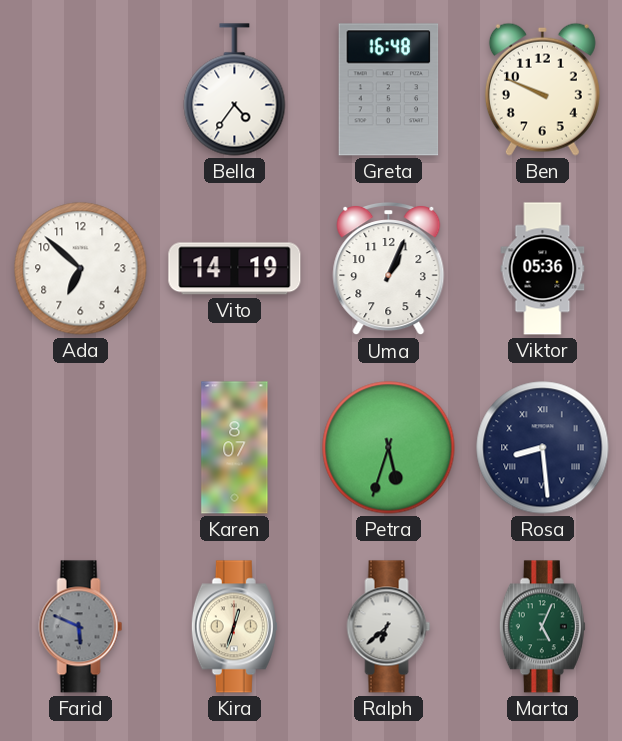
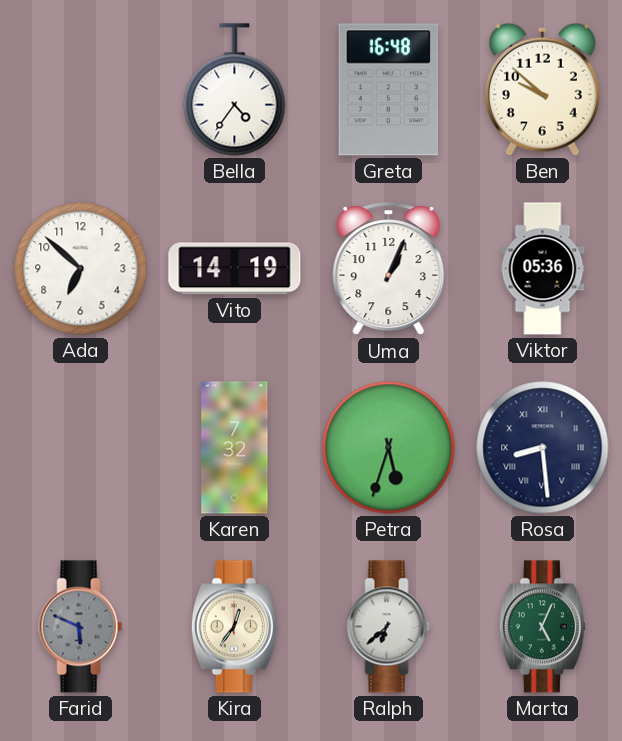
Ben: 9:49 -> 9:52
Karen: 8:07 -> 7:32
Kira: 12:33 -> 12:36
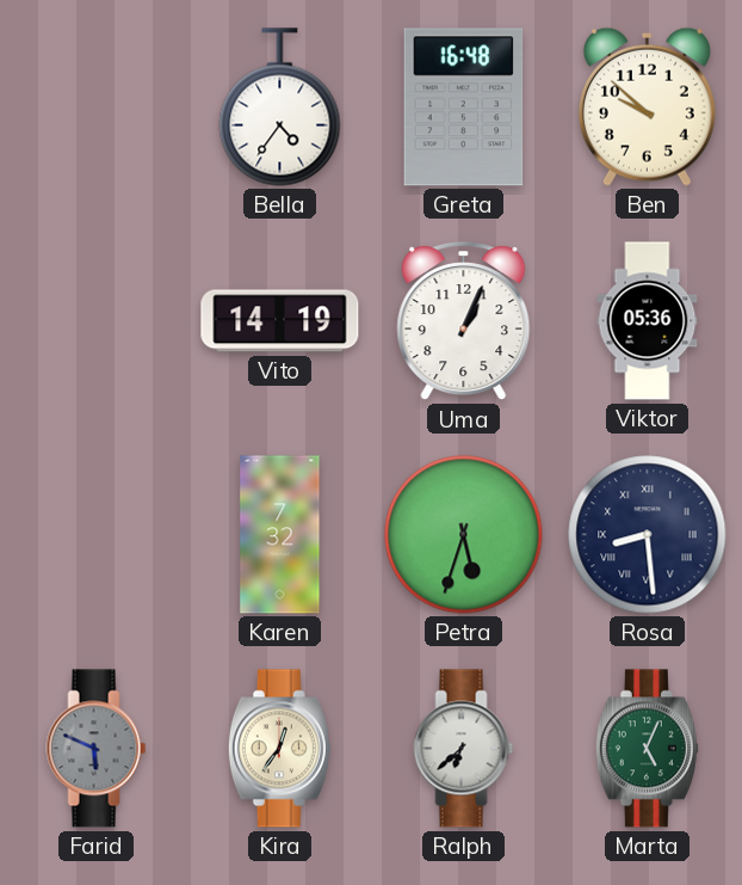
Ada: 6:52 -> none
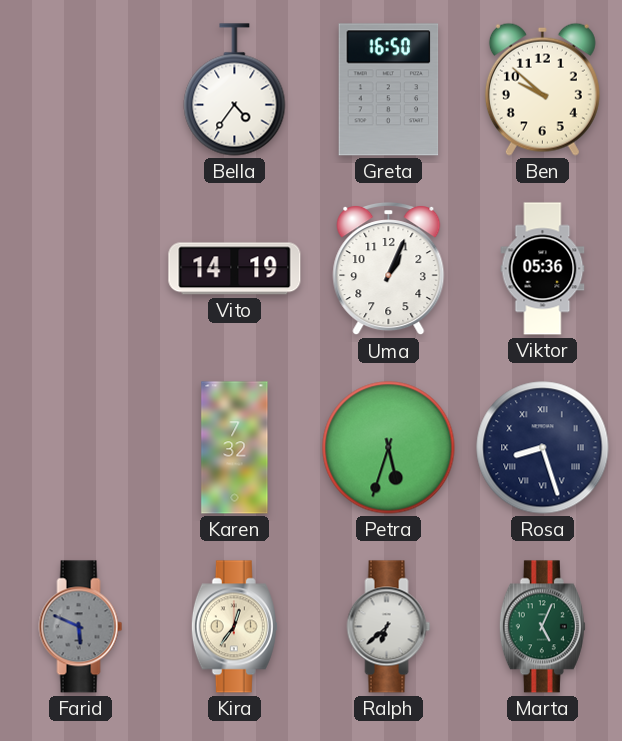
Greta: 16:48 -> 16:50
Rosa: 8:29 -> 8:27
